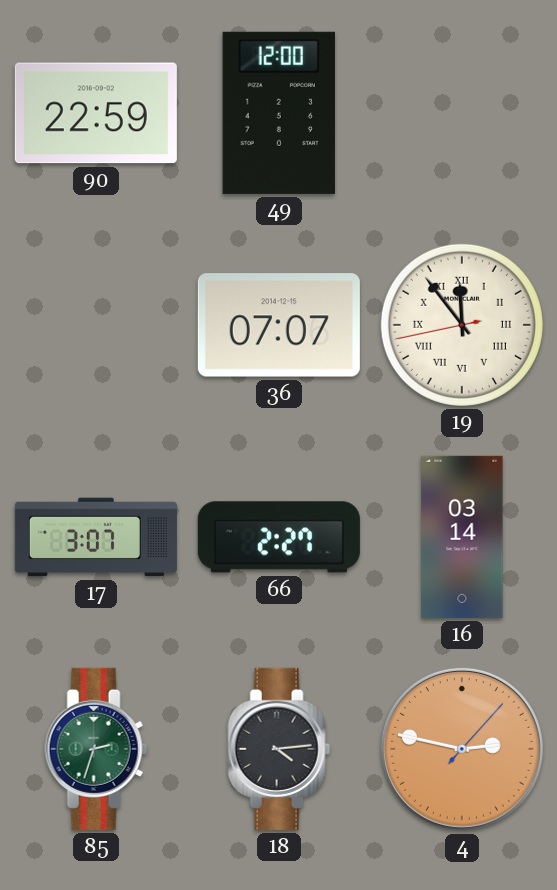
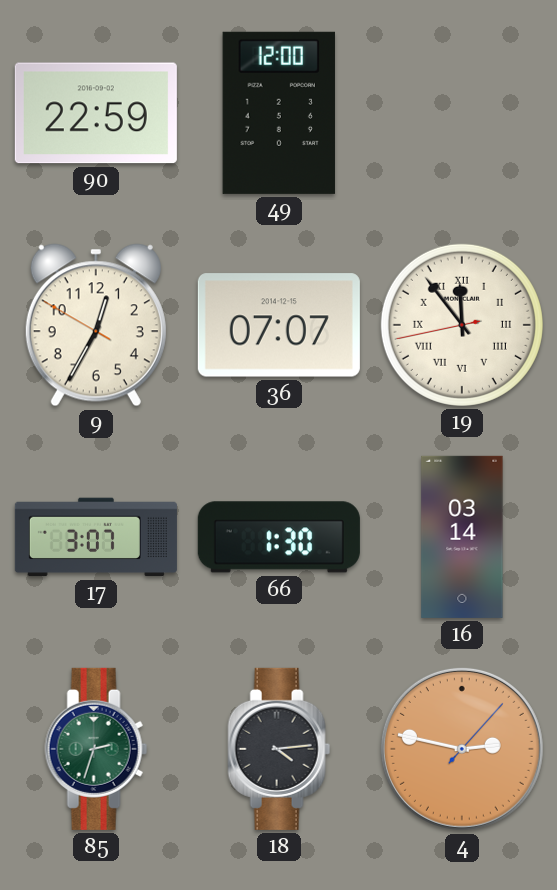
9: none -> 12:34
66: 2:27 -> 1:30
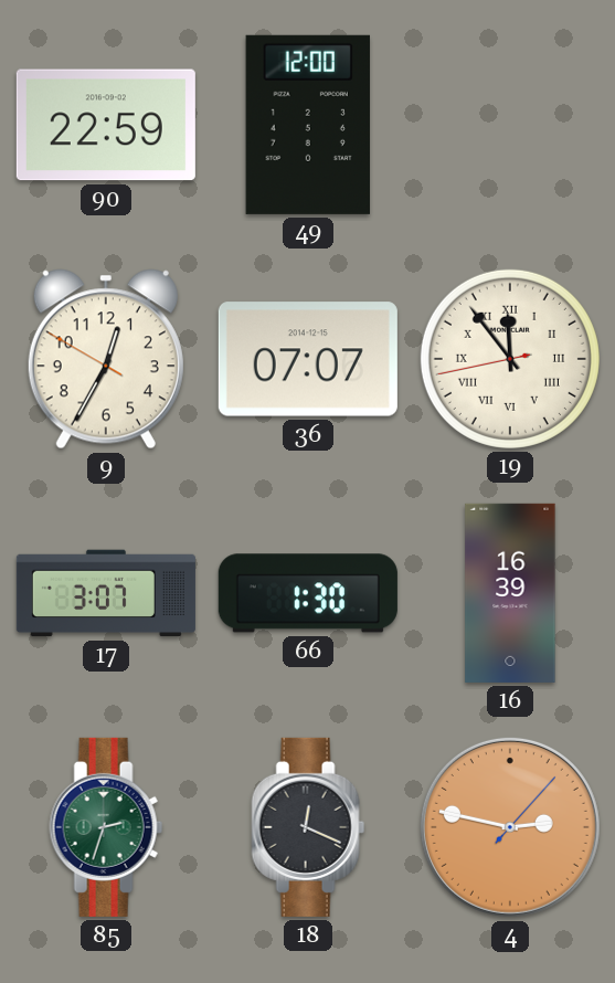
16: 03:14 -> 16:39
18: 4:14 -> 12:19
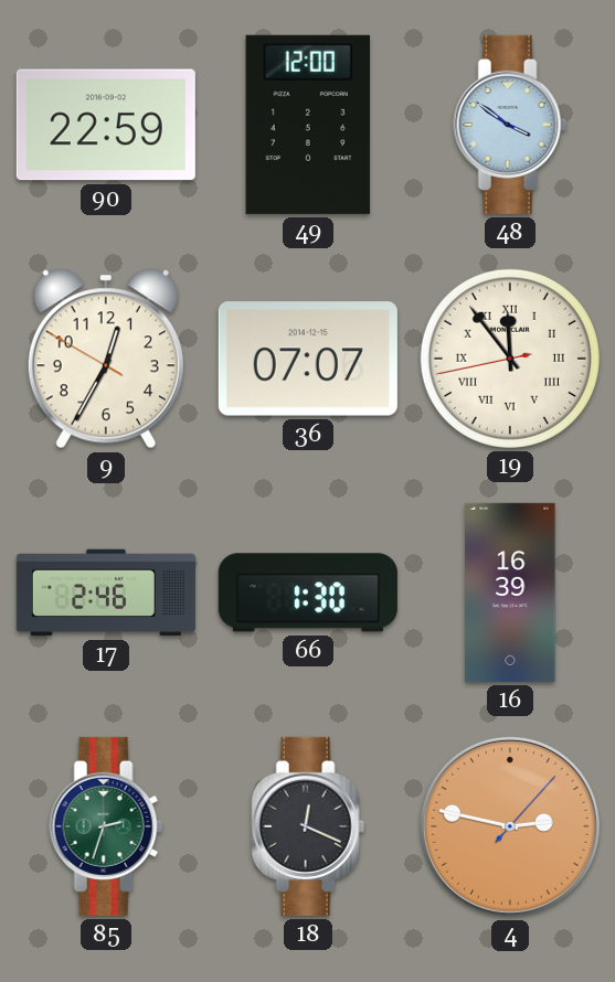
48: none -> 3:51
17: 3:07 -> 2:46
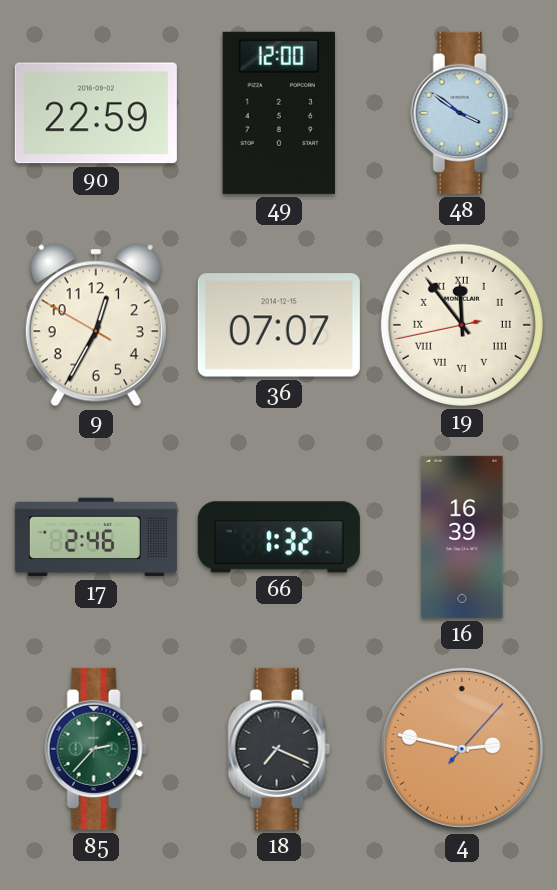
66: 1:30 -> 1:32
85: 2:33 -> 2:37
18: 12:19 -> 7:19
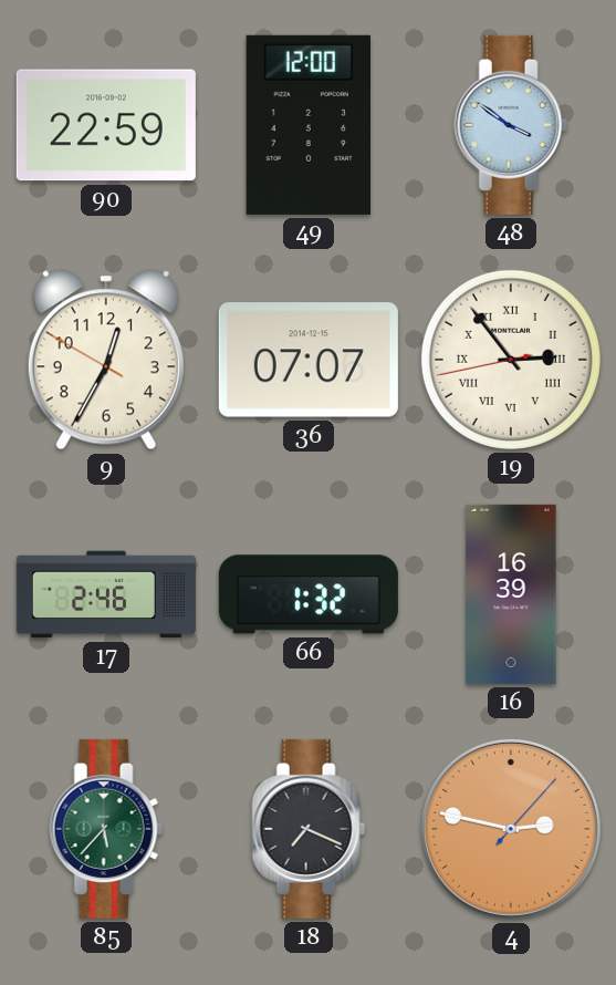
19: 11:53 -> 2:53
85: 2:37 -> 5:37
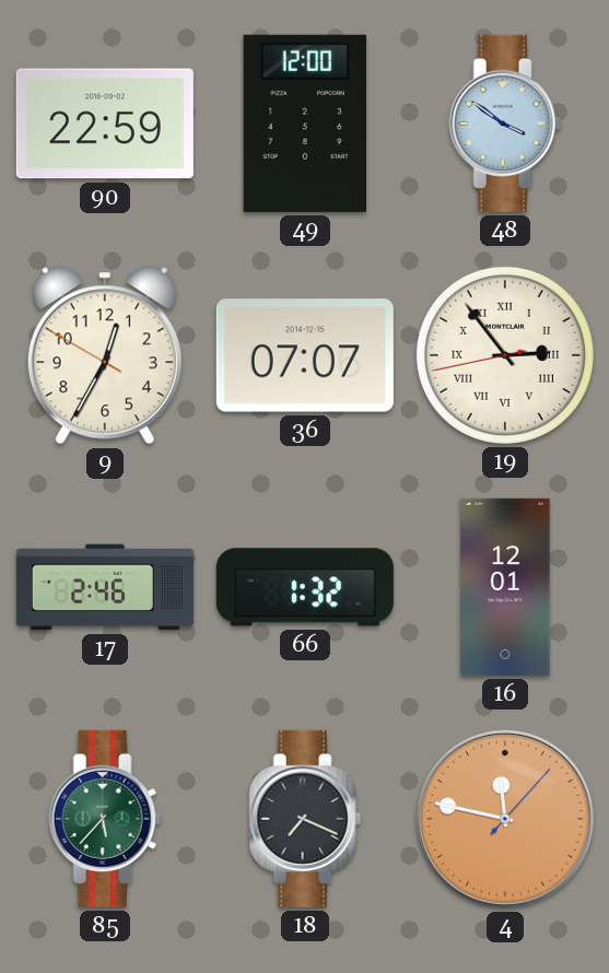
16: 16:39 -> 12:01
4: 2:47 -> 11:47
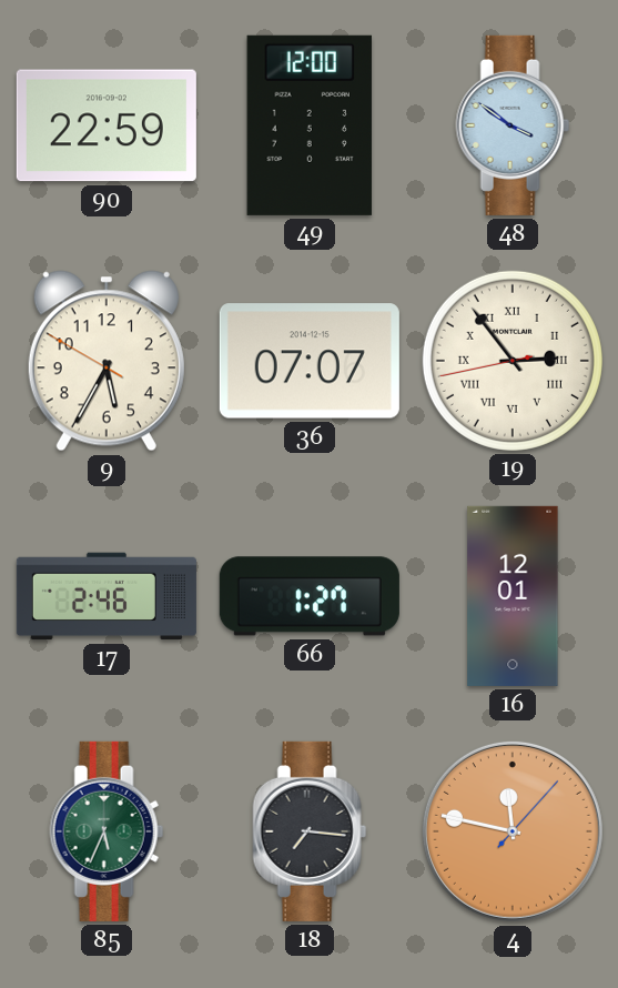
9: 12:34 -> 5:34
66: 1:32 -> 1:27
85: 5:37 -> 5:34
18: 7:19 -> 7:16
